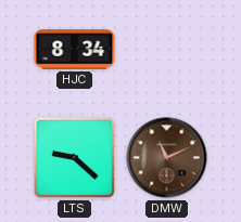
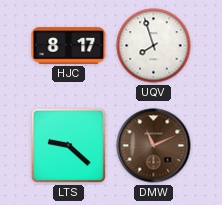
HJC: 8:34 -> 8:17
UQV: none -> 7:57
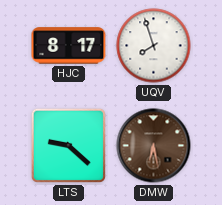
DMW: 11:11 -> 6:28
